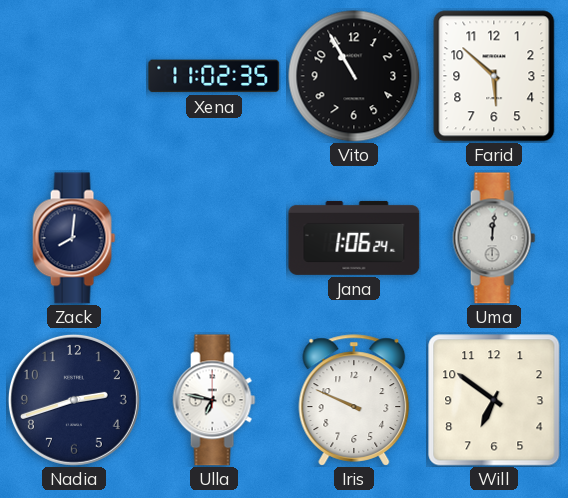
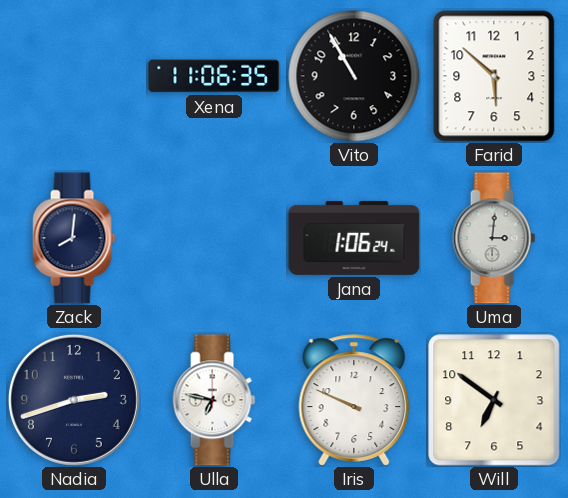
Xena: 11:02 -> 11:06
Uma: 12:01 -> 3:01
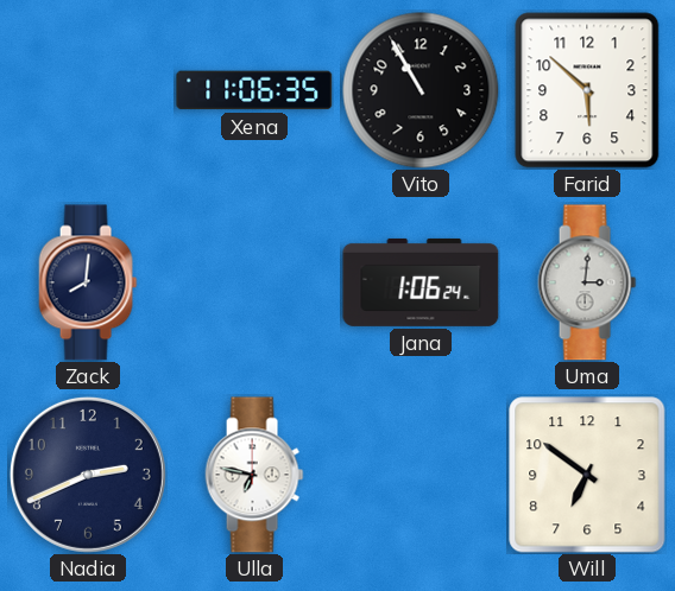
Nadia: 2:42 -> 2:41
Iris: 9:49 -> none
